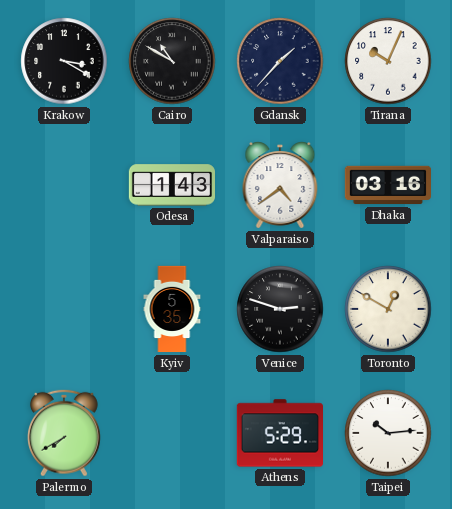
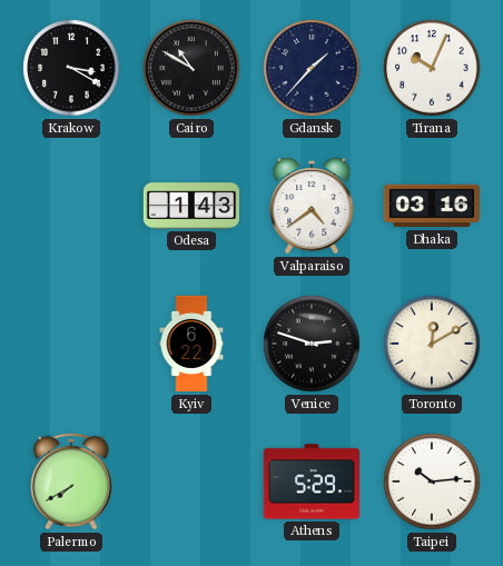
Kyiv: 5:35 -> 6:22
Toronto: 12:50 -> 12:10
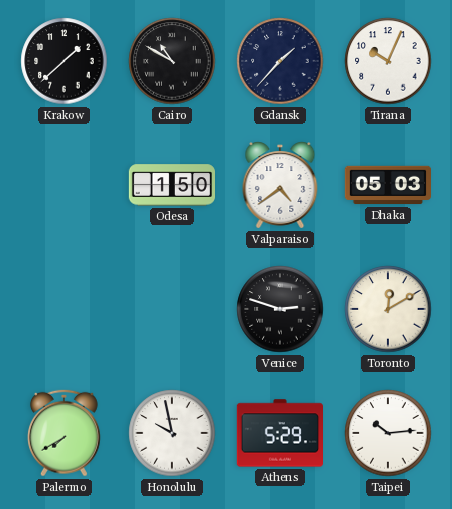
Krakow: 3:20 -> 1:38
Odesa: 1:43 -> 1:50
Dhaka: 03:16 -> 05:03
Kyiv: 6:22 -> none
Honolulu: none -> 9:58
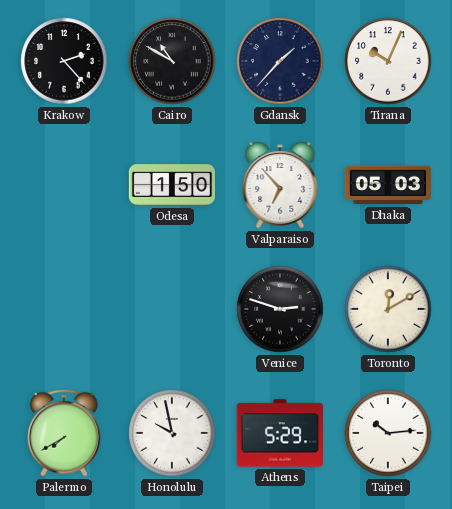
Krakow: 1:38 -> 2:23
Valparaiso: 4:39 -> 6:53
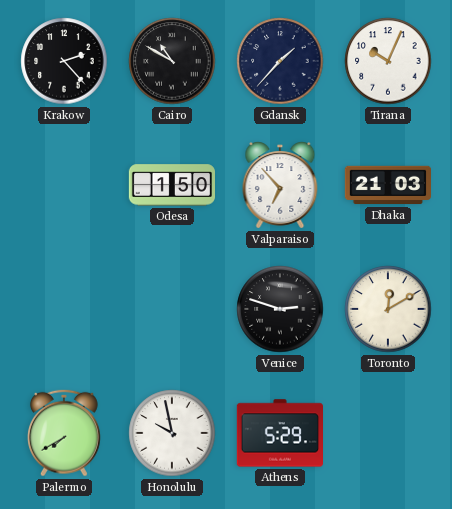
Dhaka: 05:03 -> 21:03
Taipei: 10:14 -> none
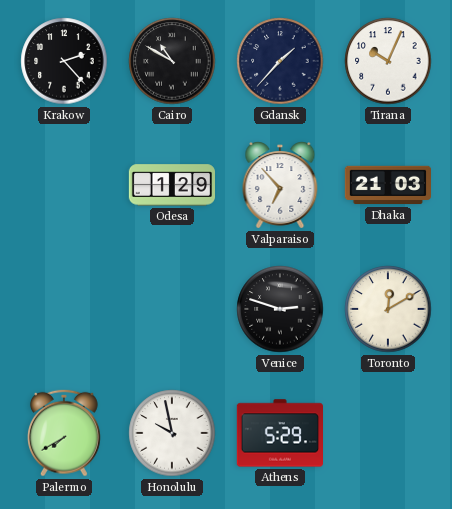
Odesa: 1:50 -> 1:29
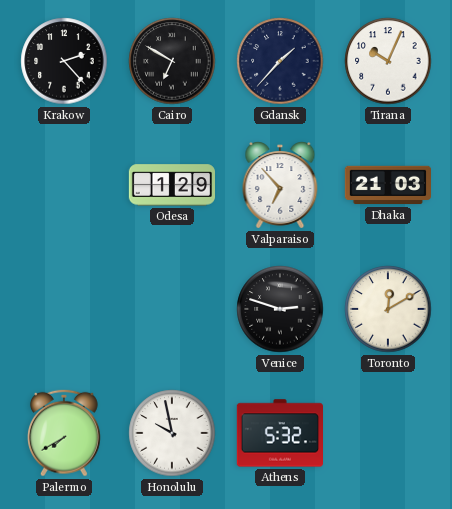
Cairo: 10:50 -> 6:50
Athens: 5:29 -> 5:32
